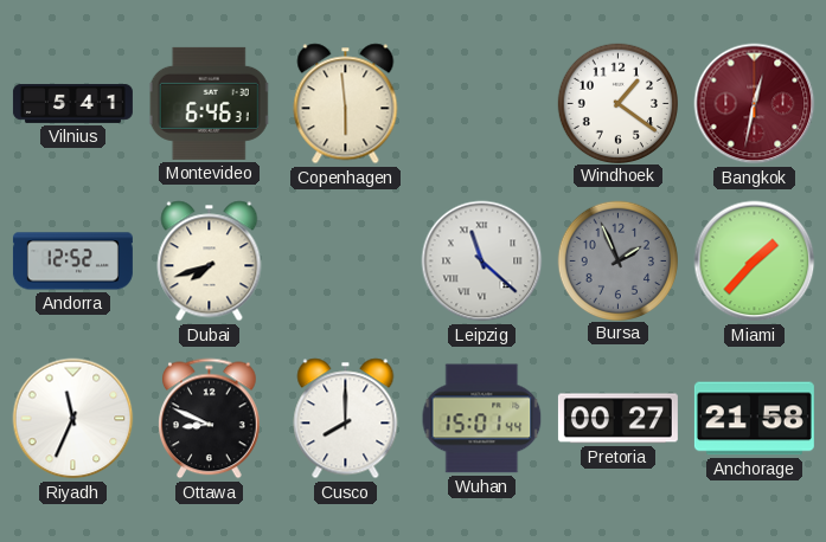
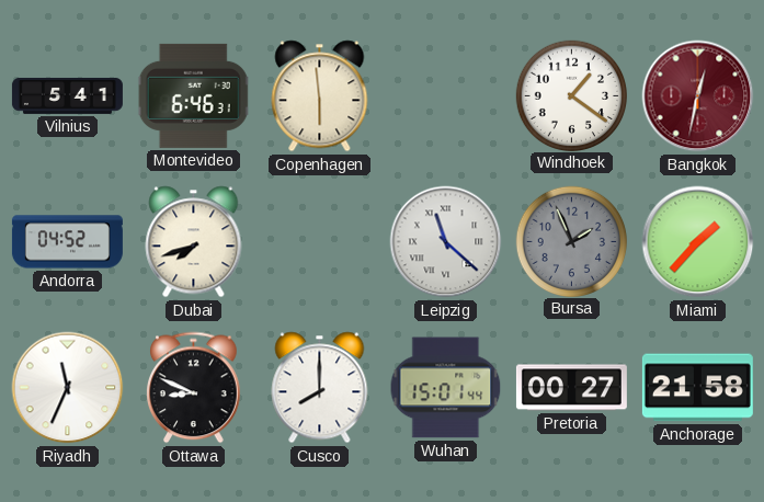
Andorra: 12:52 -> 04:52
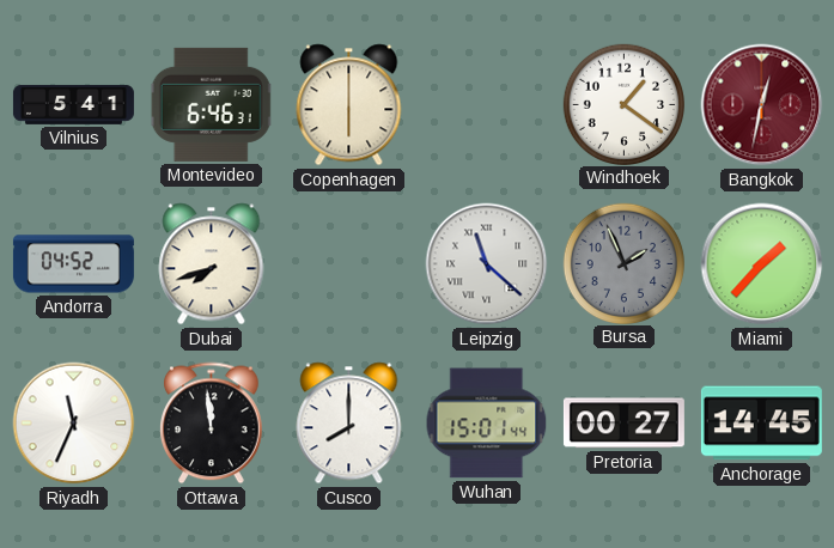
Copenhagen: 5:59 -> 6:00
Ottawa: 8:49 -> 11:59
Anchorage: 21:58 -> 14:45
